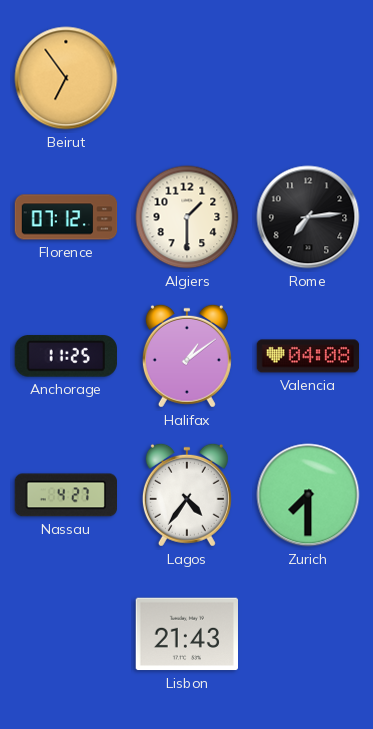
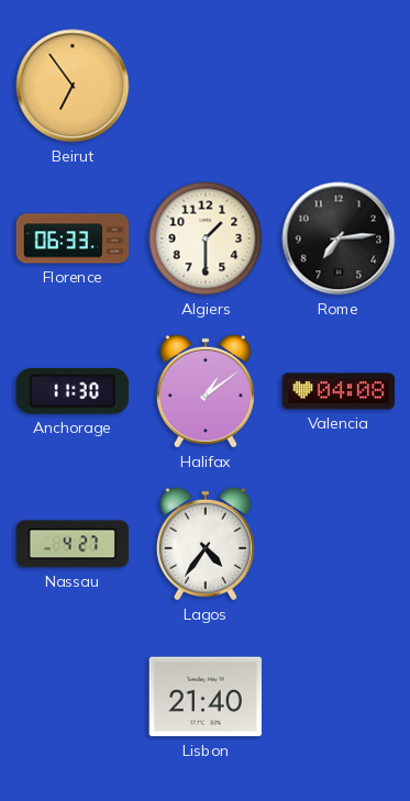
Florence: 07:12 -> 06:33
Anchorage: 11:25 -> 11:30
Zurich: 7:30 -> none
Lisbon: 21:43 -> 21:40
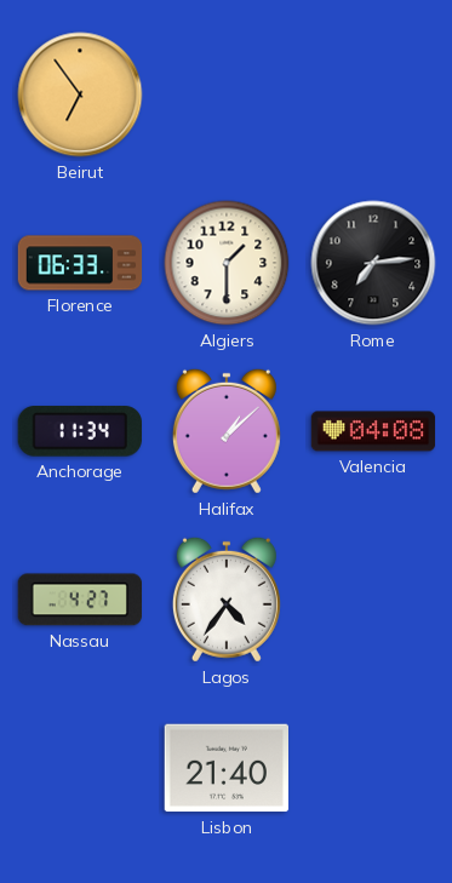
Anchorage: 11:30 -> 11:34
Halifax: 1:09 -> 1:08
